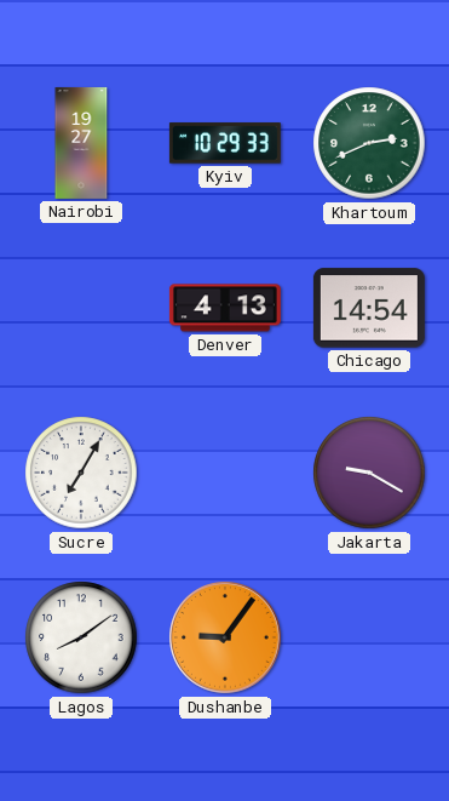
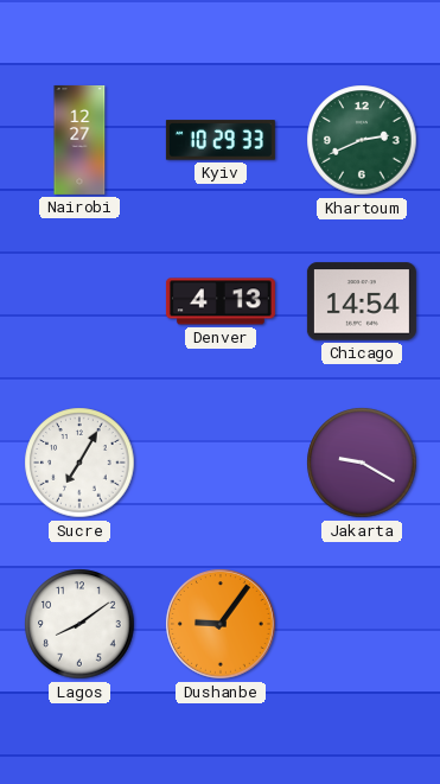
Nairobi: 19:27 -> 12:27
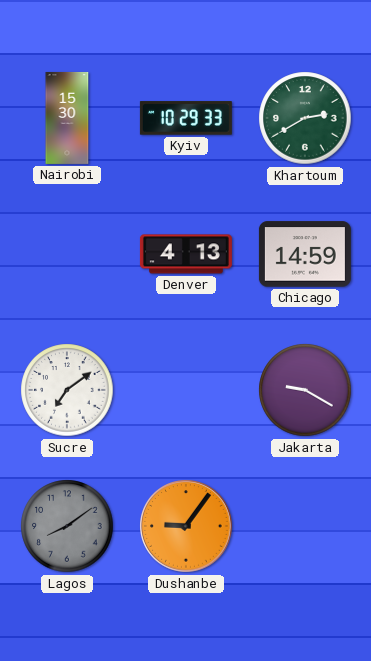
Nairobi: 12:27 -> 15:30
Khartoum: 2:41 -> 2:40
Chicago: 14:54 -> 14:59
Sucre: 7:05 -> 7:09
Lagos dial: white -> grey
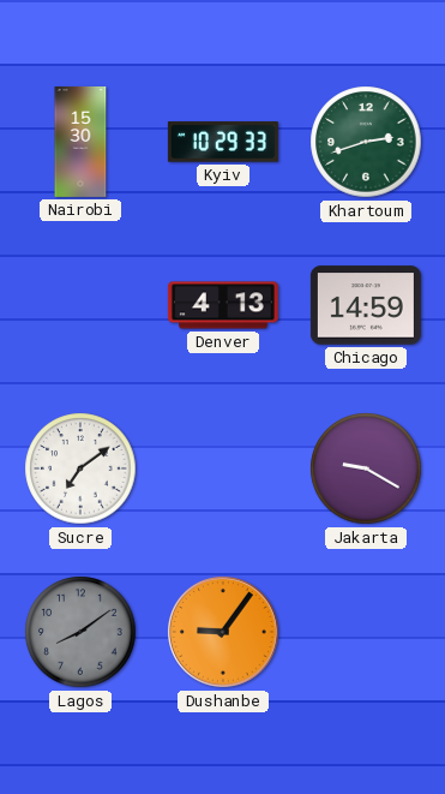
Khartoum: 2:40 -> 2:42
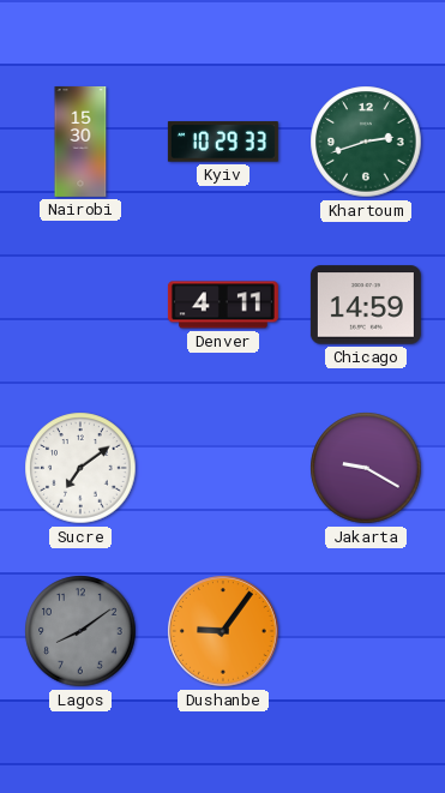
Denver: 4:13 -> 4:11
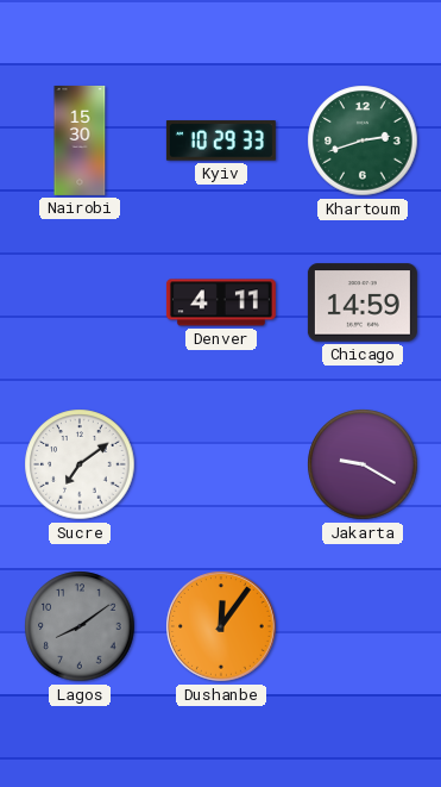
Dushanbe: 9:06 -> 12:06
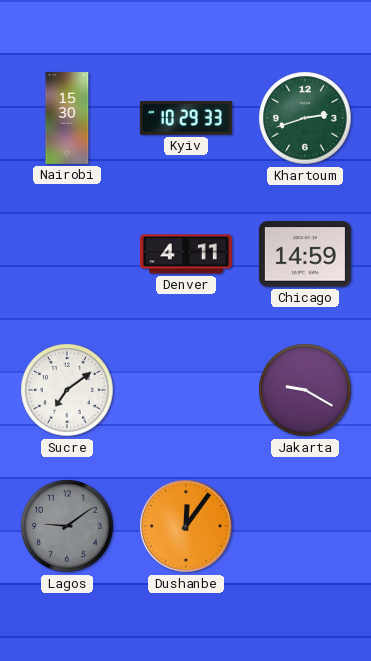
Lagos: 8:09 -> 9:09
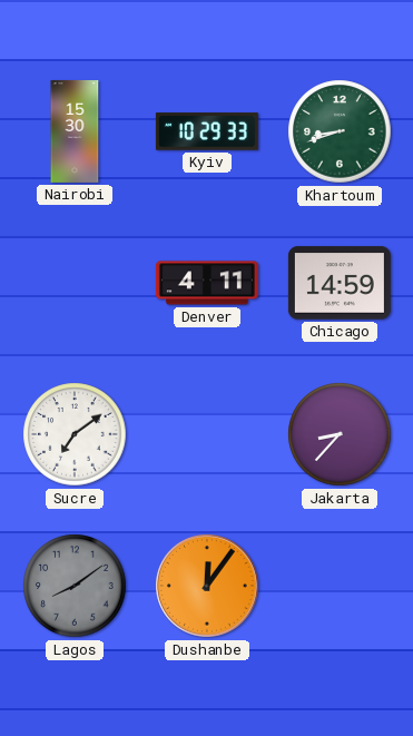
Khartoum: 2:42 -> 8:42
Jakarta: 9:20 -> 8:37
Lagos: 9:09 -> 8:09
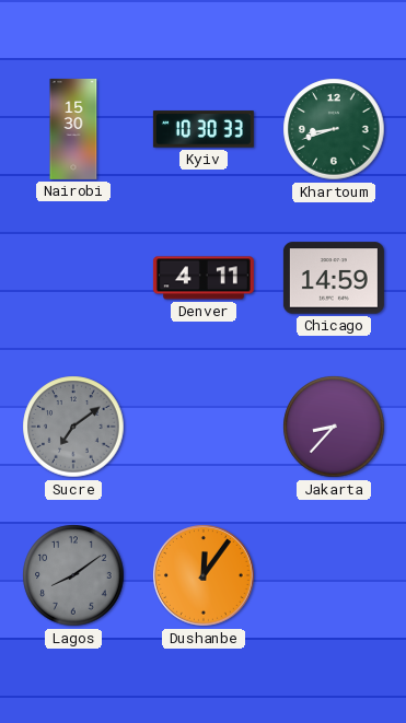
Kyiv: 10:29 -> 10:30
Sucre dial: white -> grey
